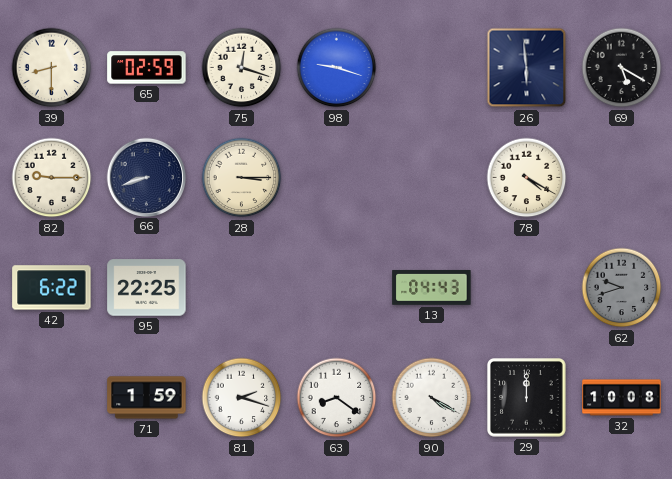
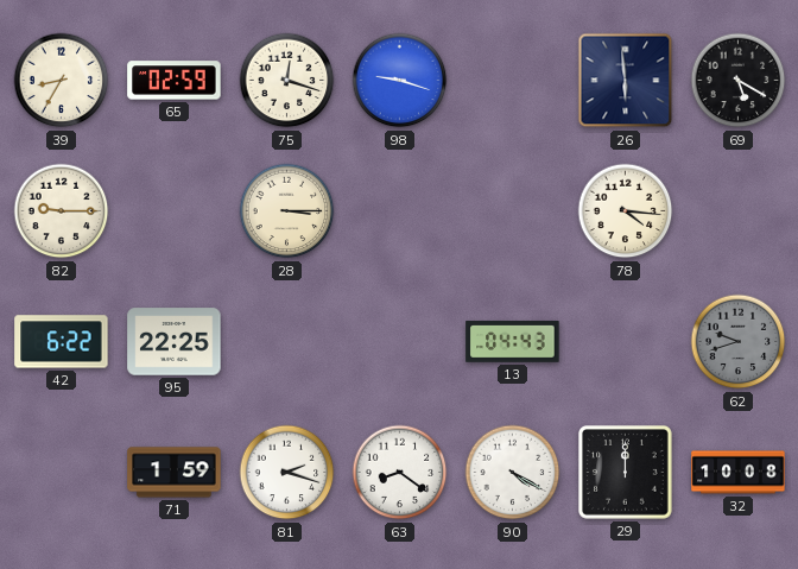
39: 8:30 -> 8:35
66: 8:42 -> none
78: 4:20 -> 4:16
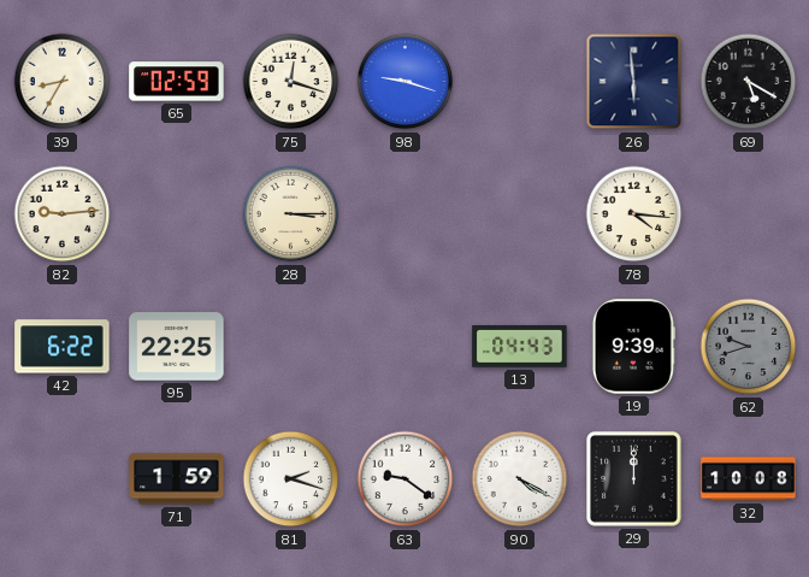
82: 9:15 -> 9:14
19: none -> 9:39
63: 8:21 -> 9:21
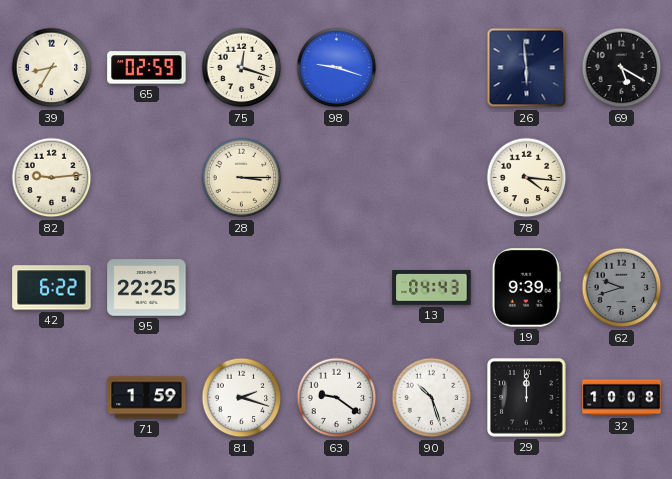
90: 4:20 -> 10:27
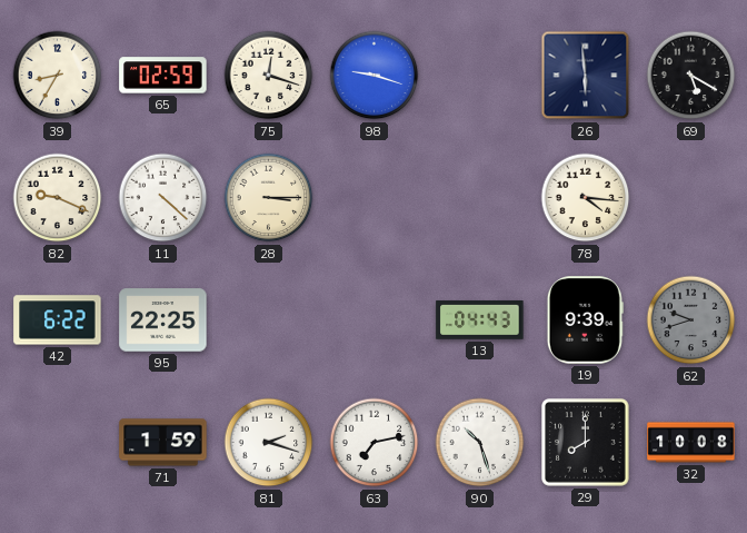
82: 9:14 -> 9:19
11: none -> 4:22
63: 9:21 -> 7:13
29: 12:00 -> 8:00
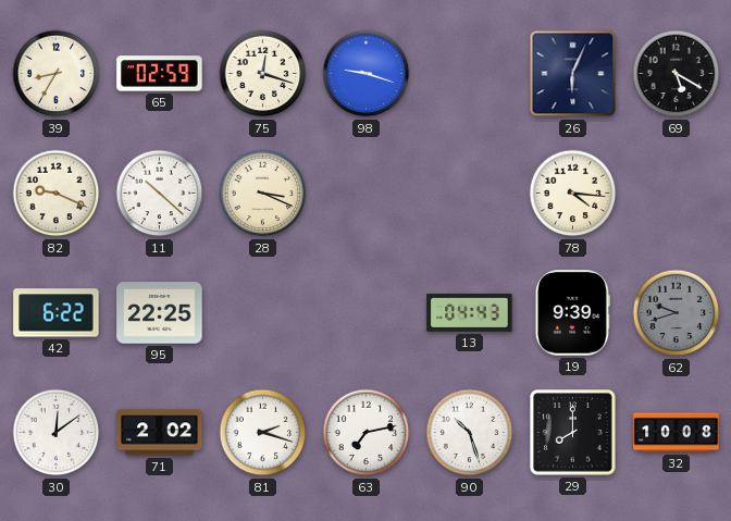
26: 5:59 -> 6:04
11: 4:22 -> 10:22
28: 3:15 -> 3:19
30: none -> 12:09
71: 1:59 -> 2:02
